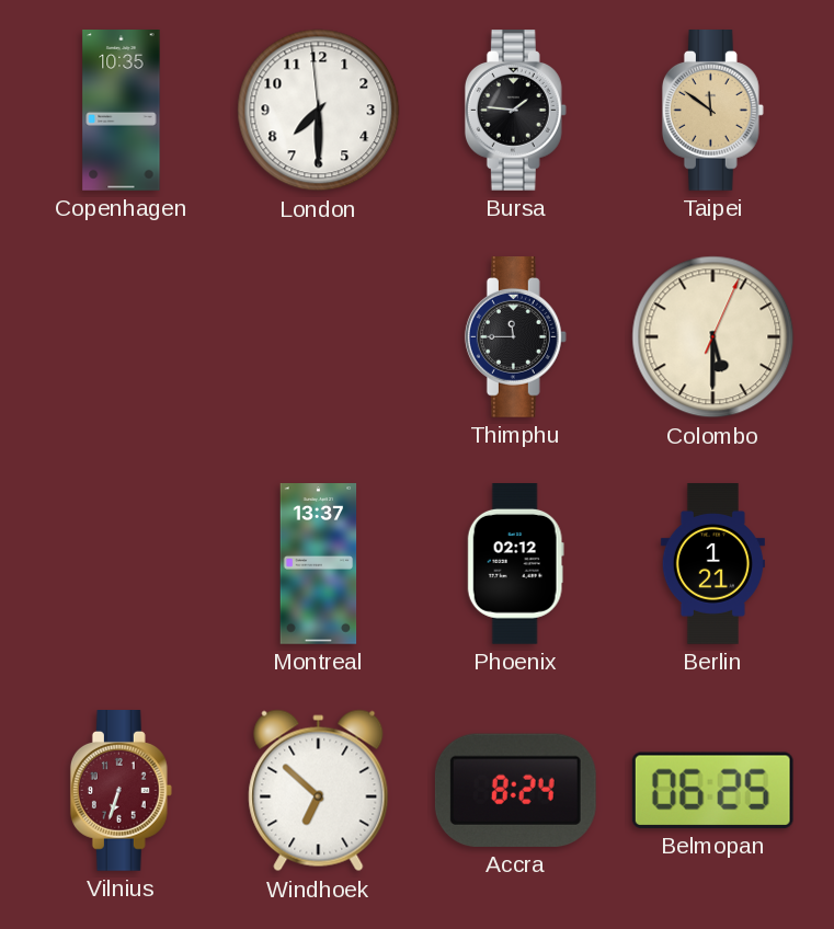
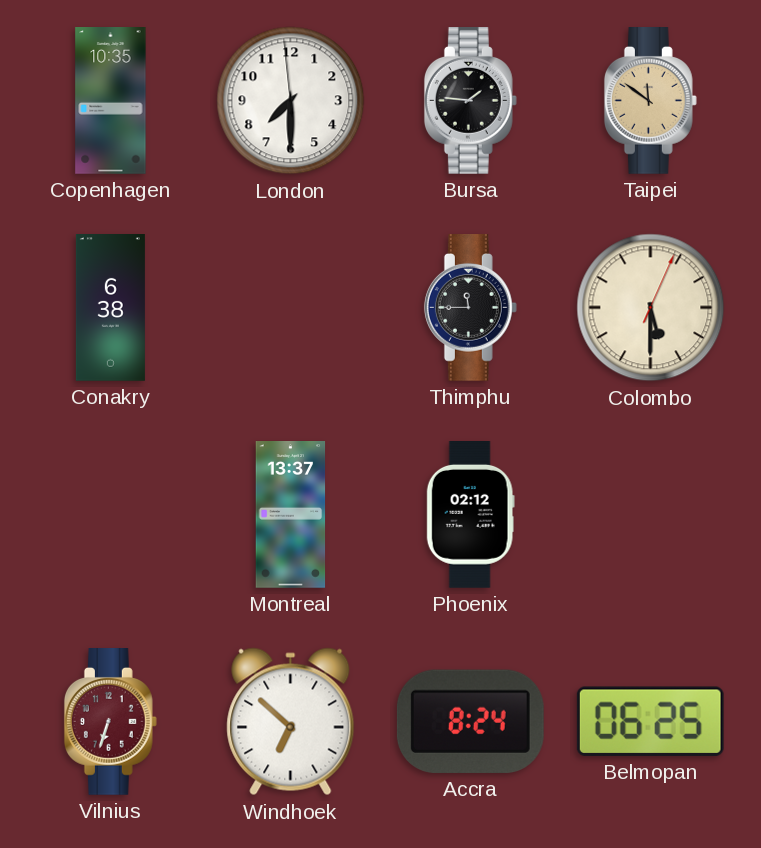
Conakry: none -> 6:38
Berlin: 1:21 -> none
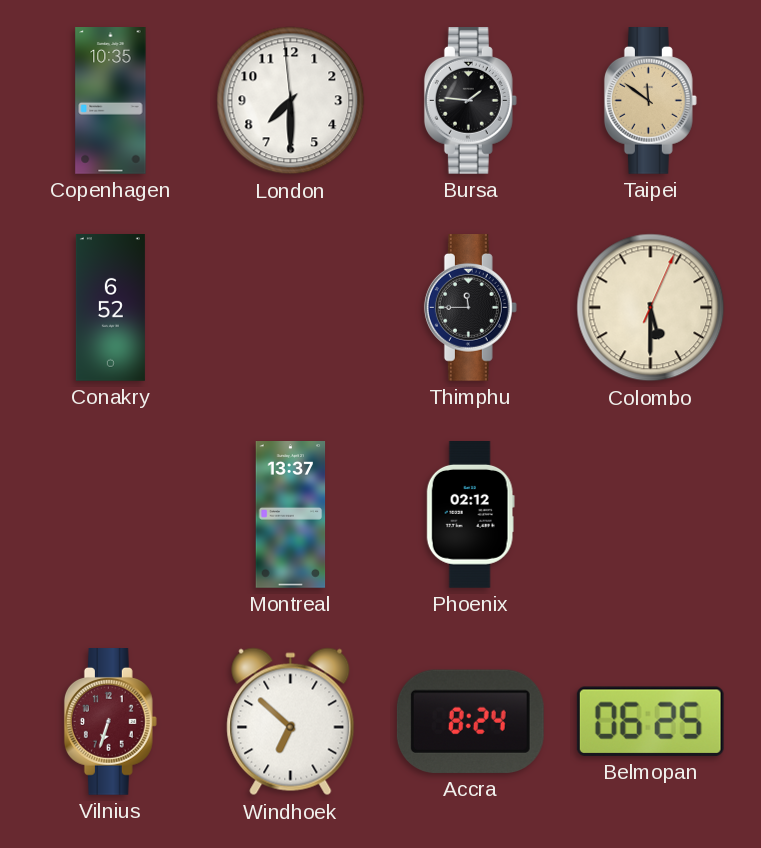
Conakry: 6:38 -> 6:52
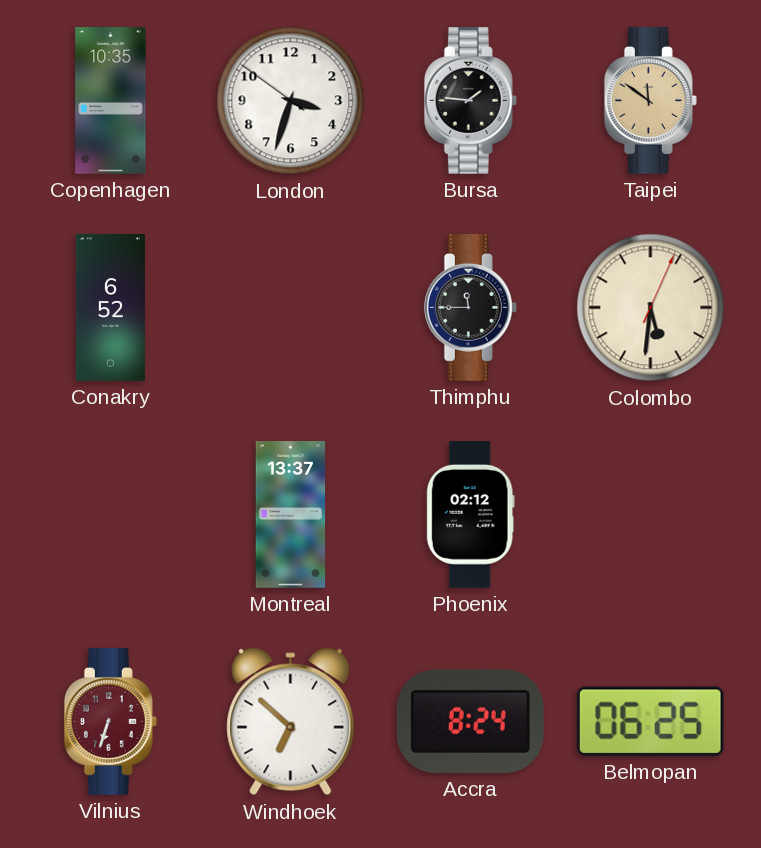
London: 7:29 -> 3:32
Colombo: 5:30 -> 5:31
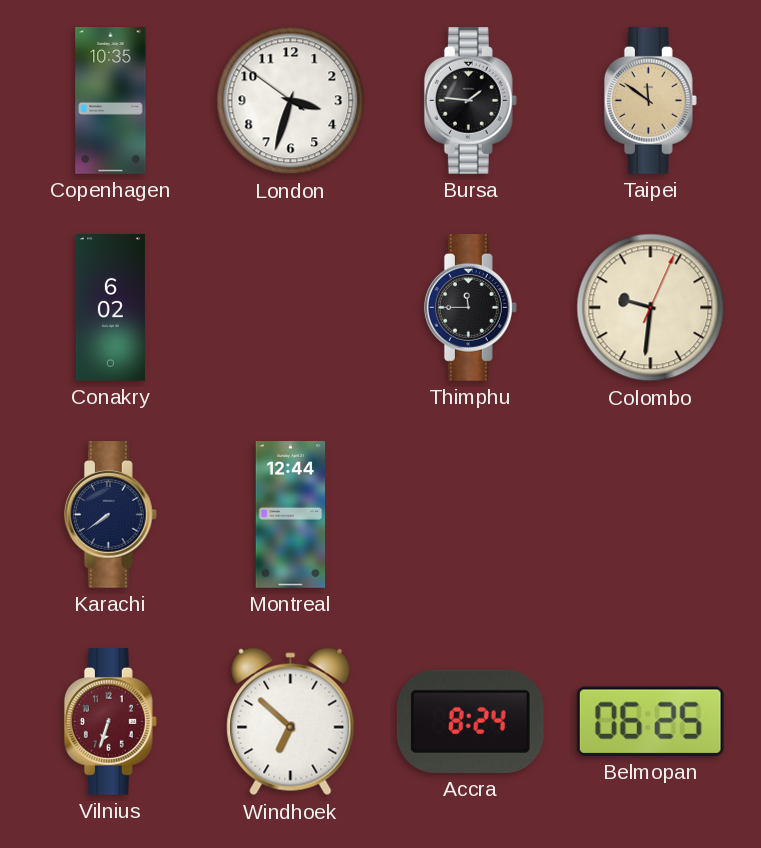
Conakry: 6:52 -> 6:02
Colombo: 5:31 -> 9:31
Karachi: none -> 7:39
Montreal: 13:37 -> 12:44
Phoenix: 02:12 -> none
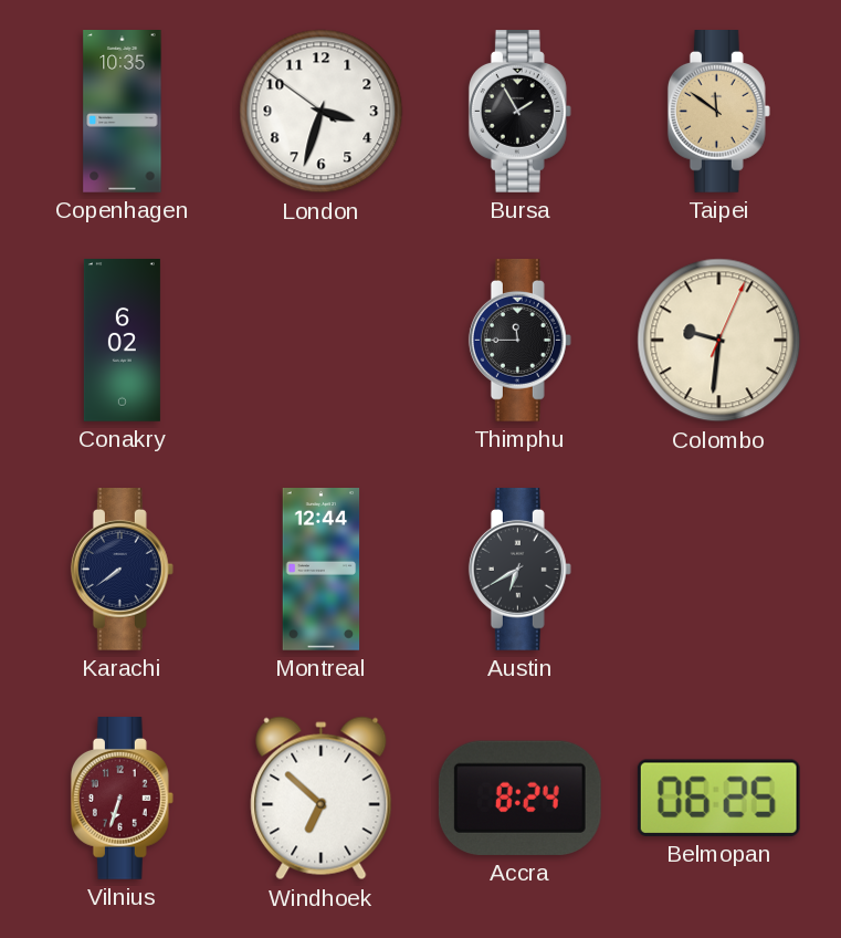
Bursa: 1:46 -> 1:55
Austin: none -> 6:40
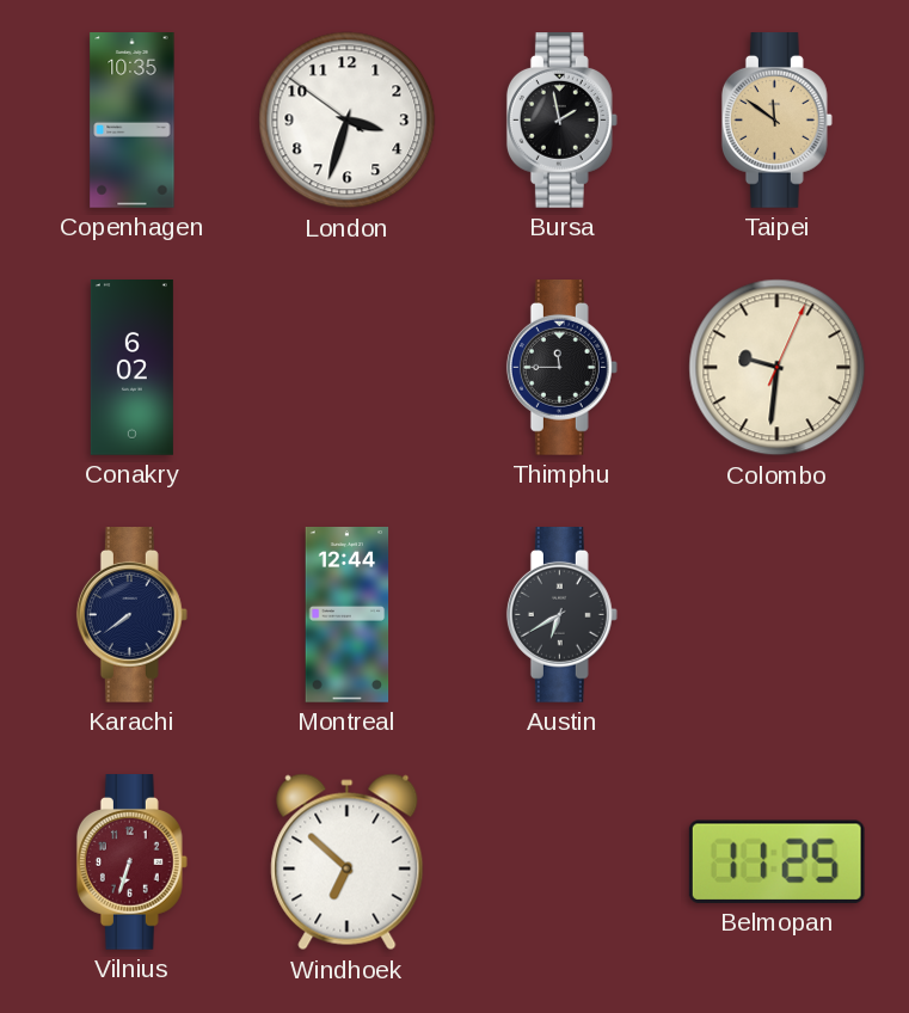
Bursa: 1:55 -> 1:58
Accra: 8:24 -> none
Belmopan: 06:25 -> 11:25
